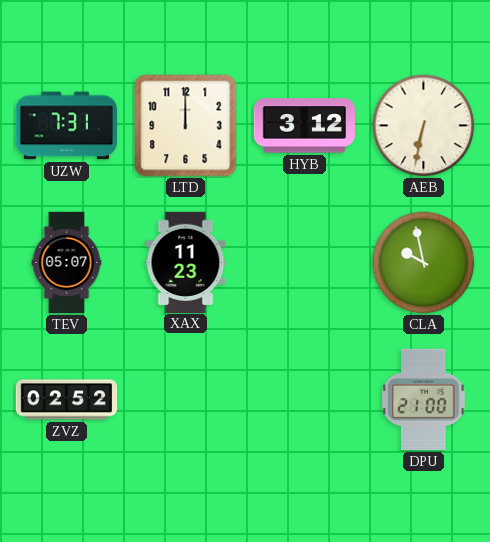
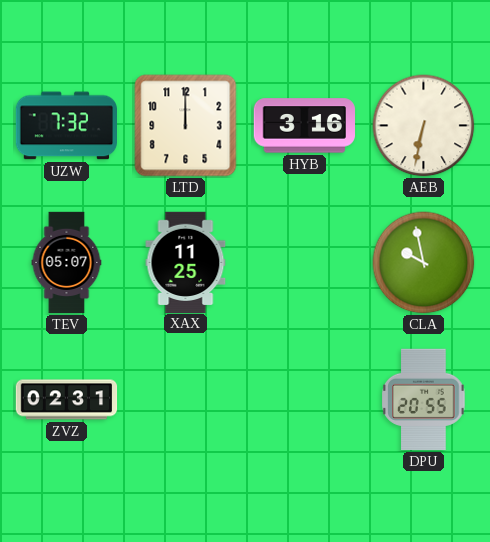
UZW: 7:31 -> 7:32
HYB: 3:12 -> 3:16
XAX: 11:23 -> 11:25
ZVZ: 02:52 -> 02:31
DPU: 21:00 -> 20:55
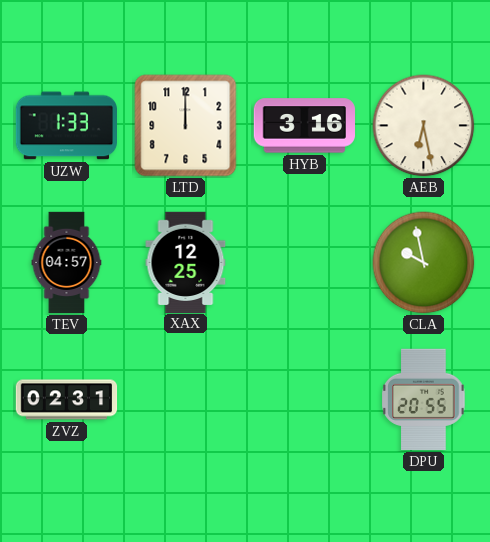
UZW: 7:32 -> 1:33
AEB: 6:32 -> 6:28
TEV: 05:07 -> 04:57
XAX: 11:25 -> 12:25
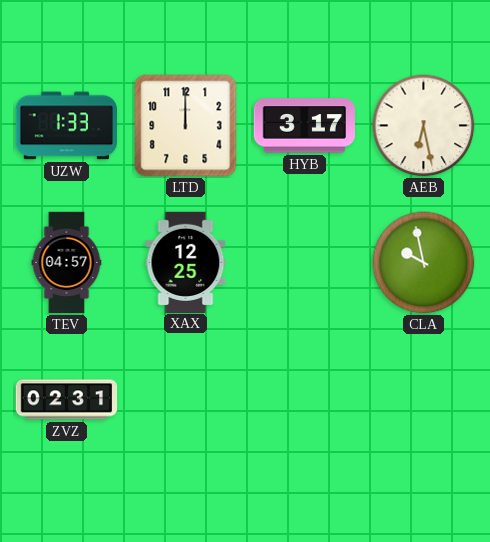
HYB: 3:16 -> 3:17
DPU: 20:55 -> none
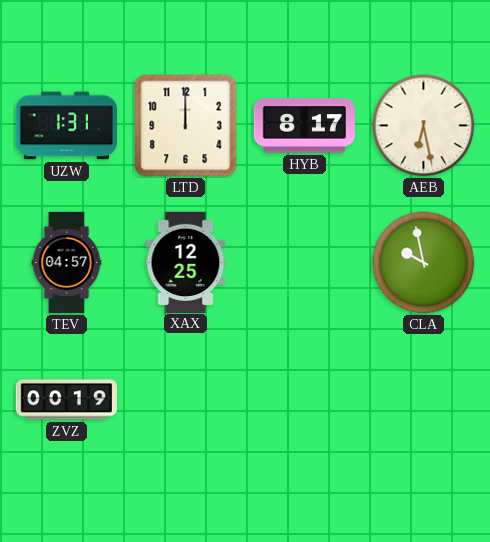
UZW: 1:33 -> 1:31
HYB: 3:17 -> 8:17
ZVZ: 02:31 -> 00:19
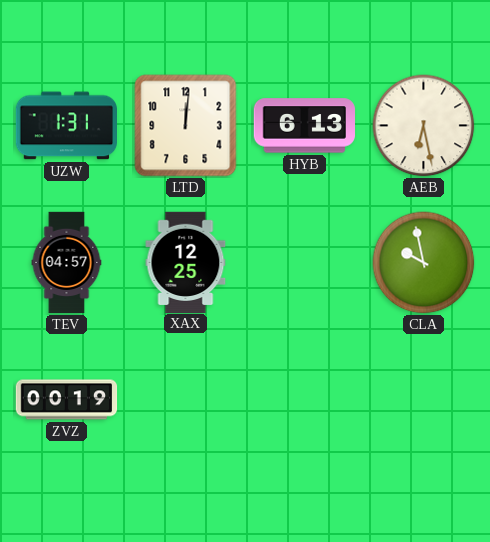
LTD: 12:00 -> 12:01
HYB: 8:17 -> 6:13
